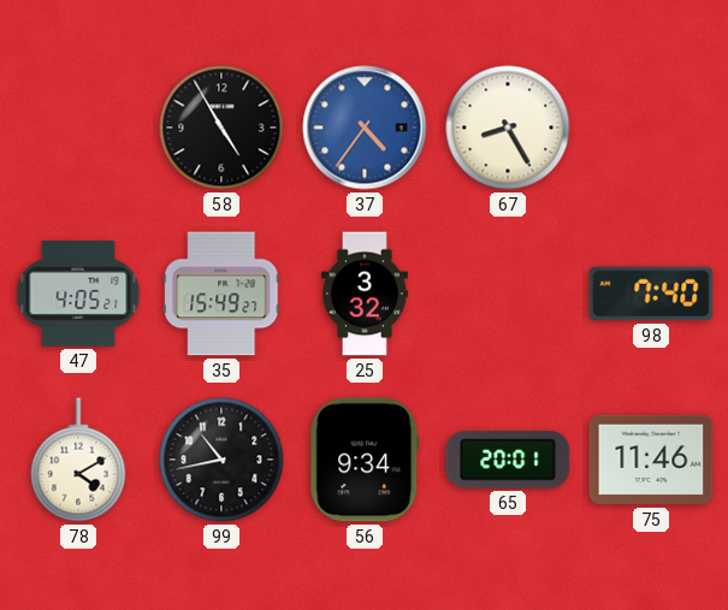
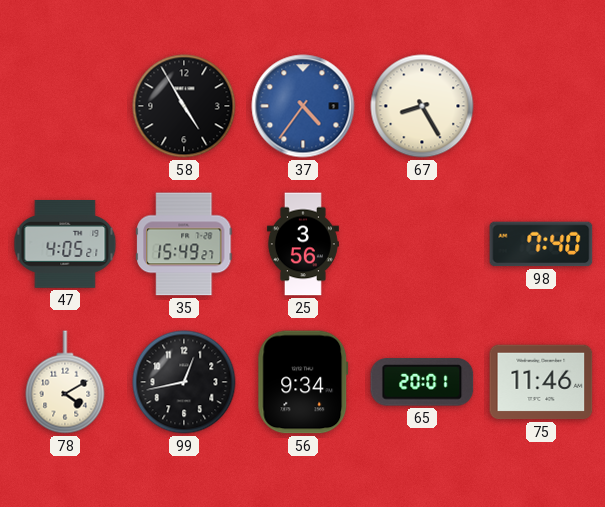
25: 3:32 -> 3:56
99: 10:43 -> 12:43
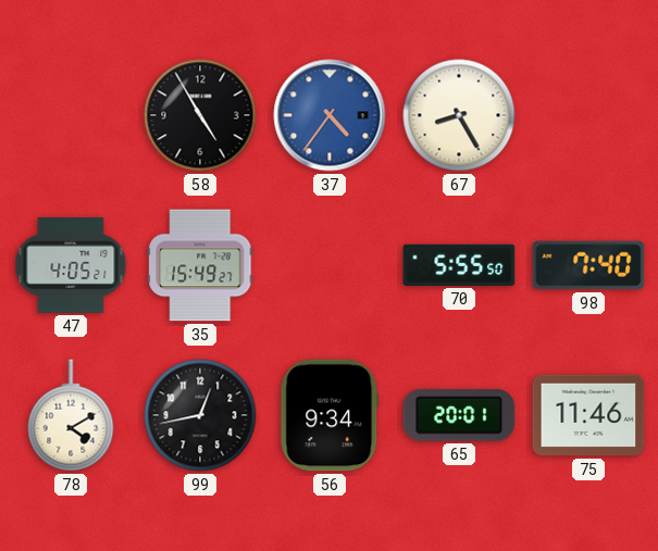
25: 3:56 -> none
70: none -> 5:55
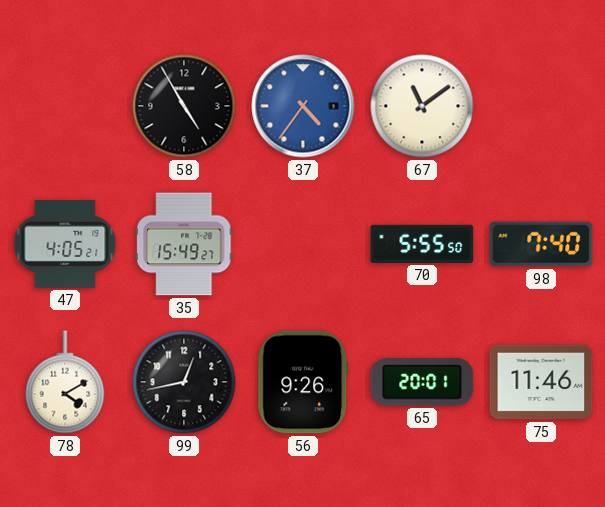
67: 8:25 -> 11:09
56: 9:34 -> 9:26
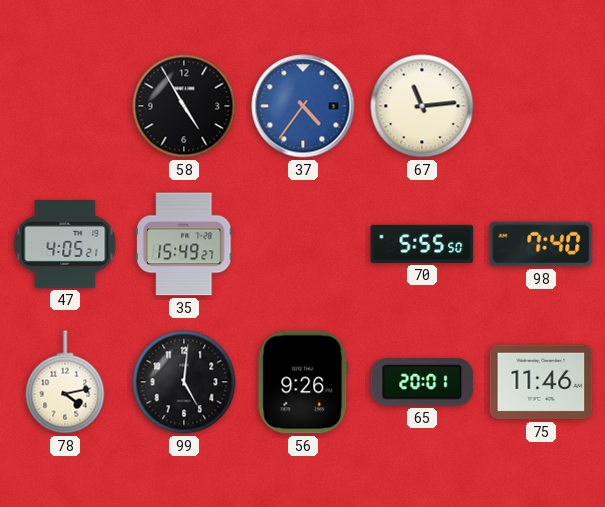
67: 11:09 -> 11:14
78: 4:10 -> 4:13
99: 12:43 -> 5:01
